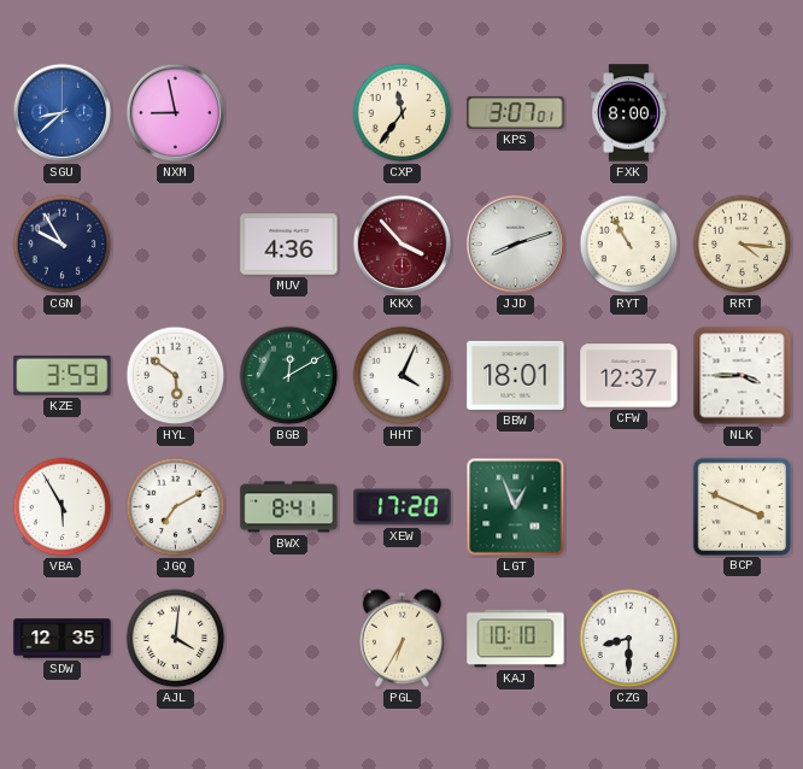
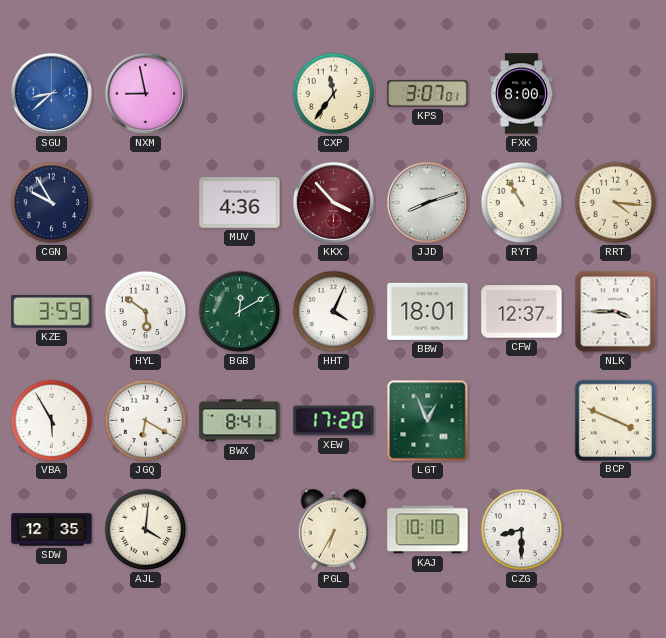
JGQ: 7:10 -> 6:20
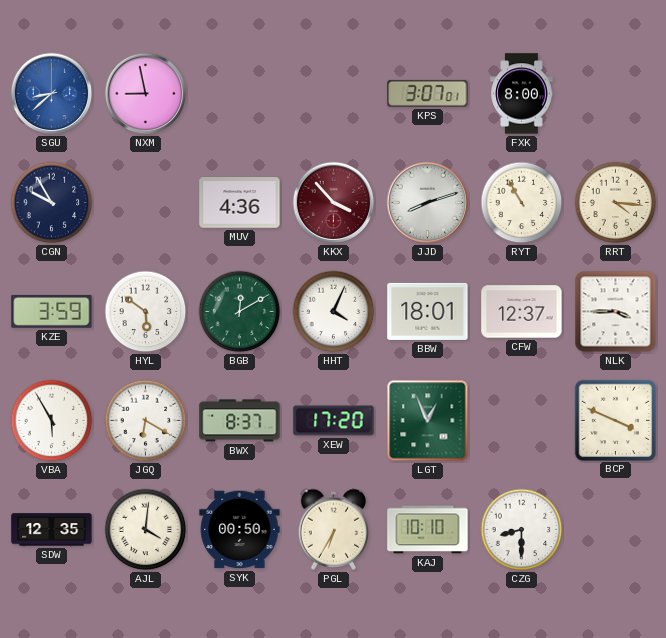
CXP: 11:36 -> none
BWX: 8:41 -> 8:37
SYK: none -> 00:50
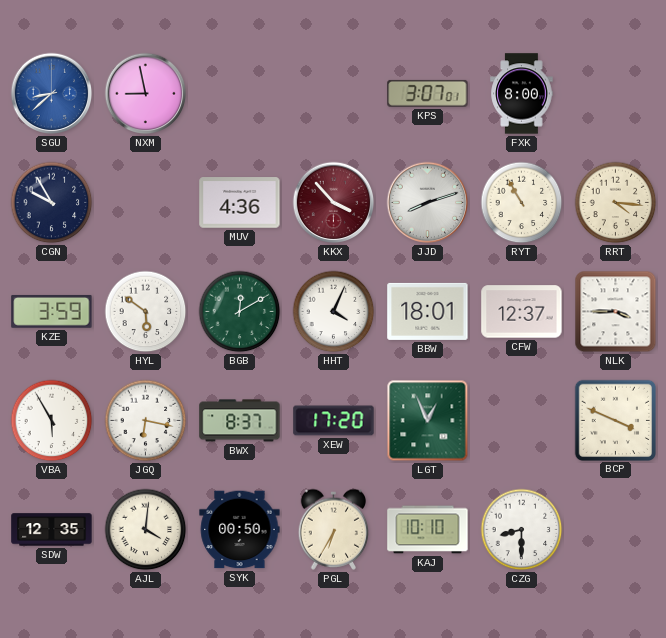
JGQ: 6:20 -> 6:17
